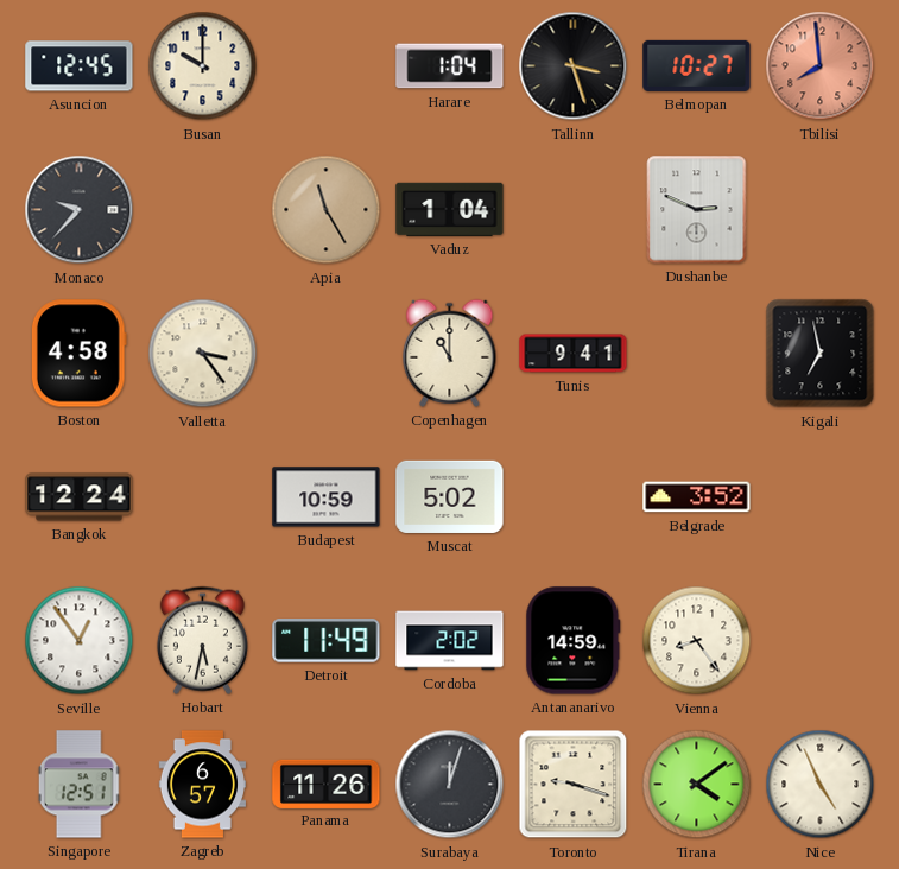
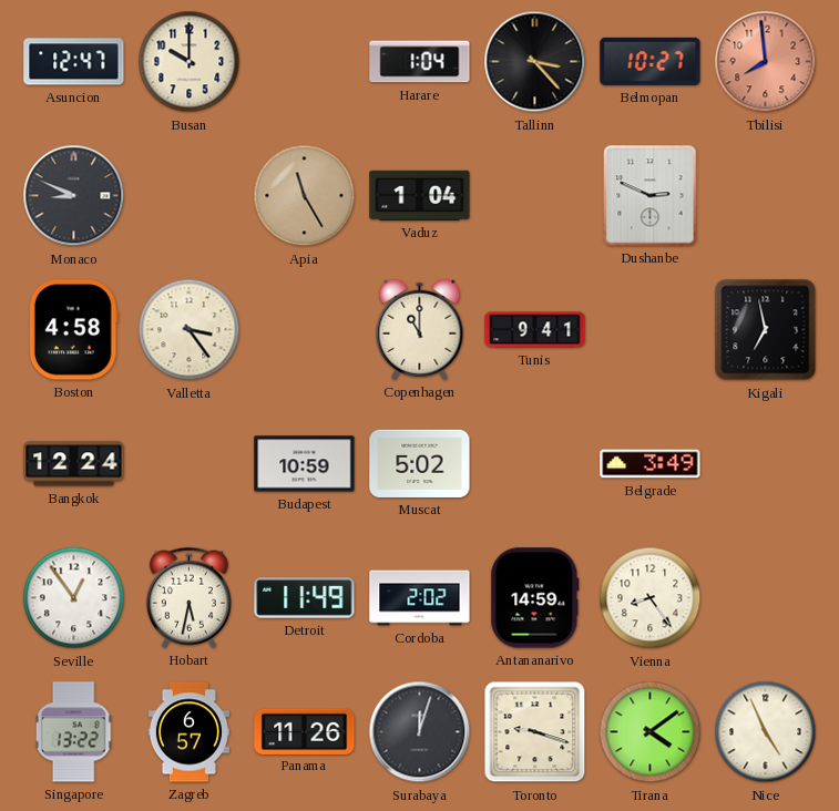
Asuncion: 12:45 -> 12:47
Tallinn: 3:27 -> 3:23
Monaco: 9:37 -> 8:49
Belgrade: 3:52 -> 3:49
Singapore: 12:51 -> 13:22
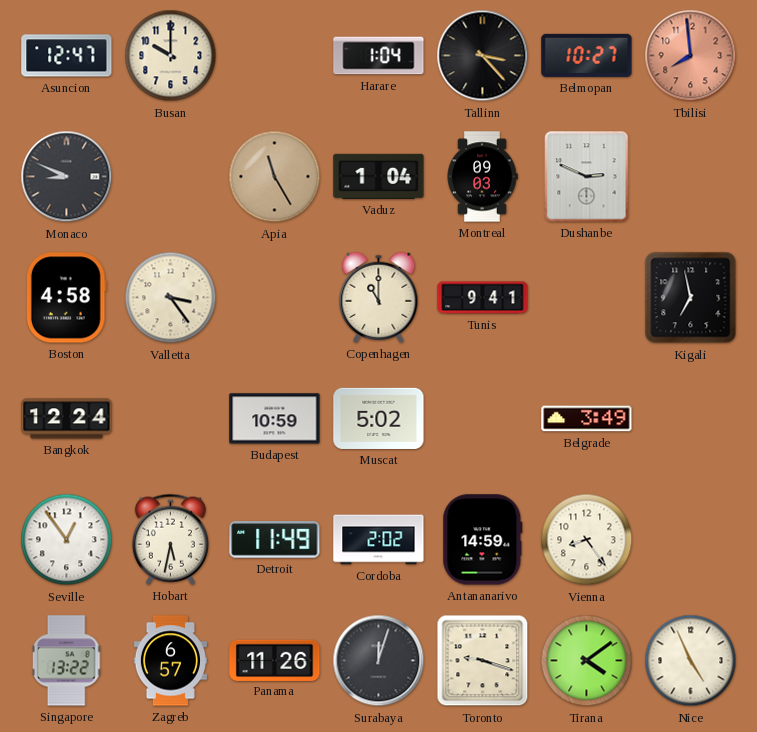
Montreal: none -> 09:03
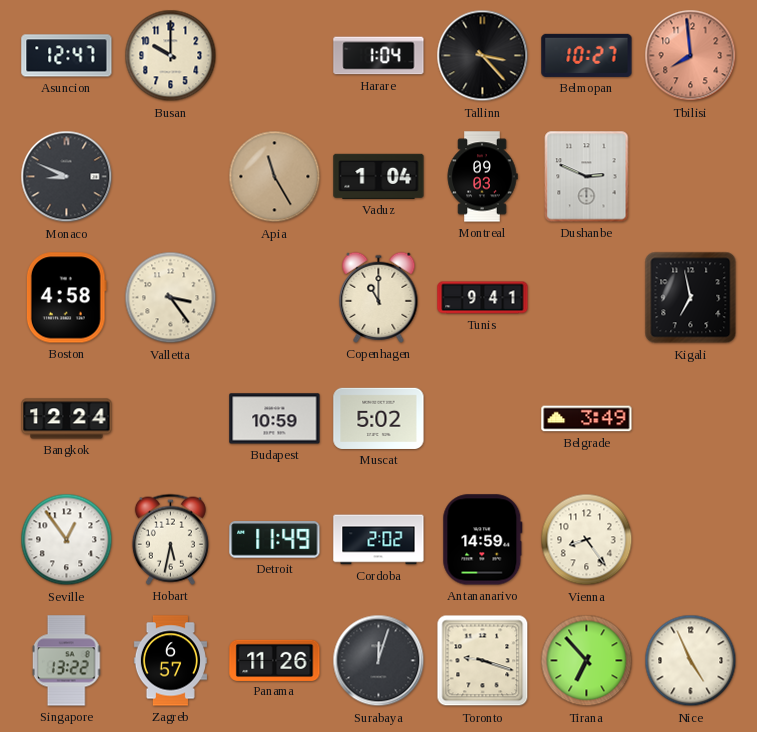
Tirana: 4:09 -> 6:53
